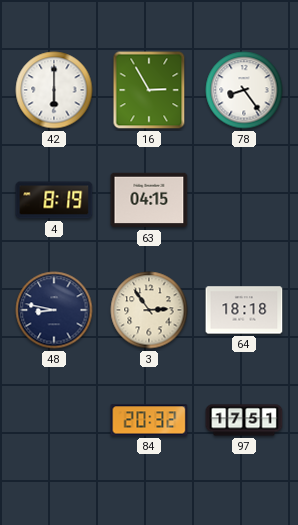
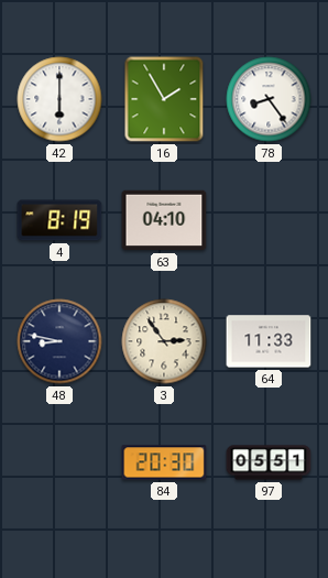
16: 2:55 -> 1:55
63: 04:15 -> 04:10
64: 18:18 -> 11:33
84: 20:32 -> 20:30
97: 17:51 -> 05:51
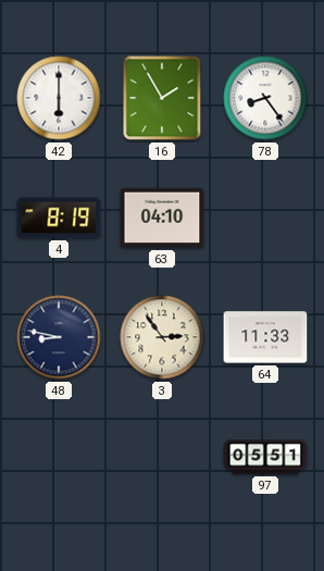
84: 20:30 -> none
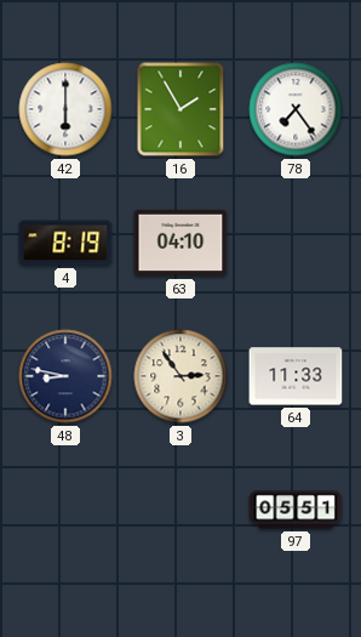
78: 8:24 -> 7:24
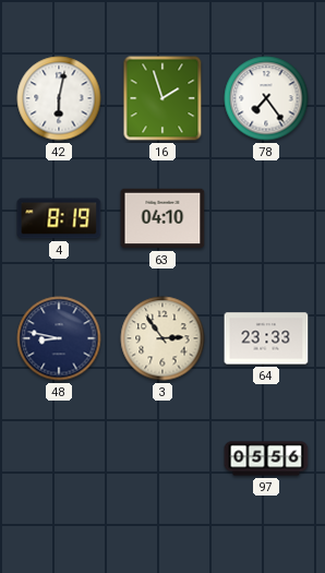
42: 6:00 -> 6:02
16: 1:55 -> 1:57
64: 11:33 -> 23:33
97: 05:51 -> 05:56
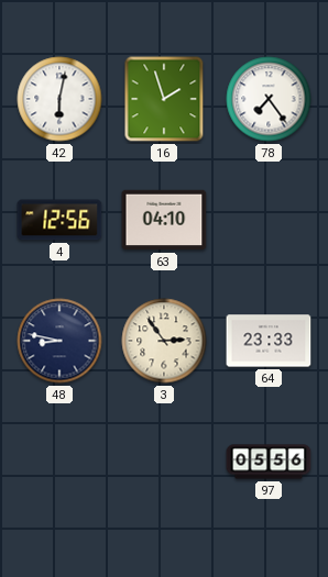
4: 8:19 -> 12:56
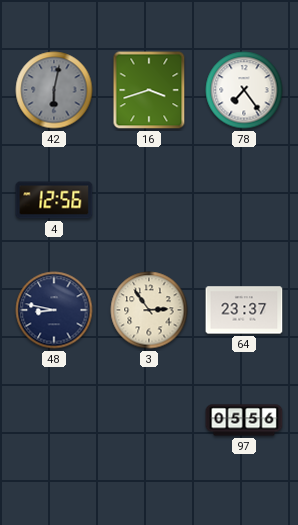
42 dial: white -> grey
16: 1:57 -> 3:42
63: 04:10 -> none
64: 23:33 -> 23:37
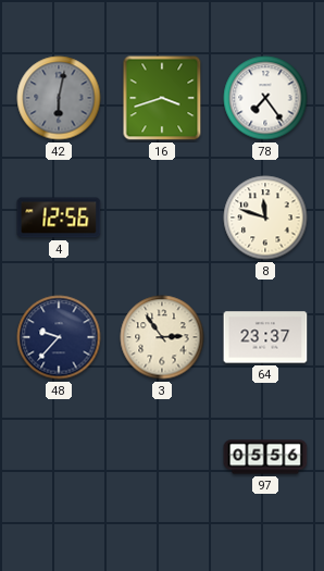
8: none -> 11:48
48: 8:47 -> 9:37
